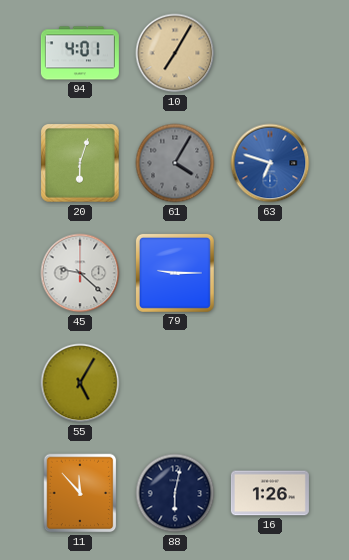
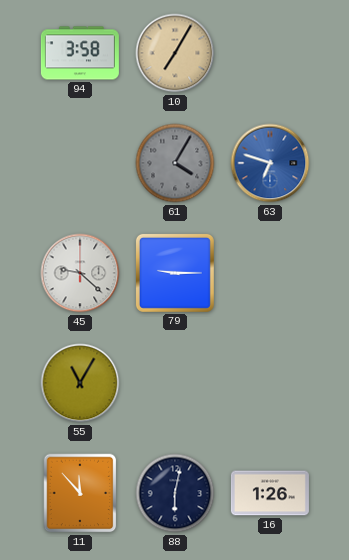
94: 4:01 -> 3:58
20: 6:03 -> none
55: 5:05 -> 11:05
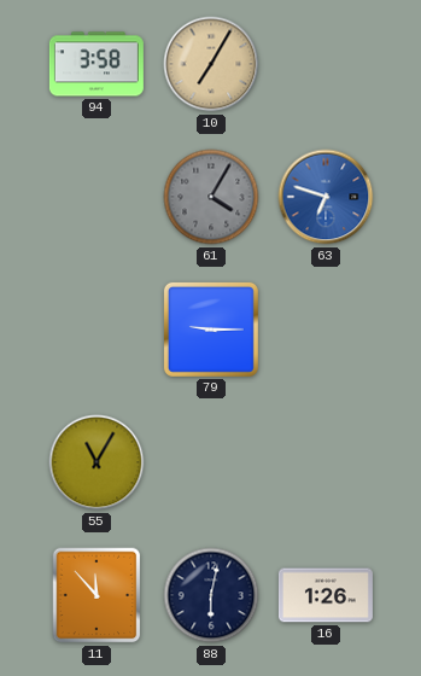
45: 9:22 -> none
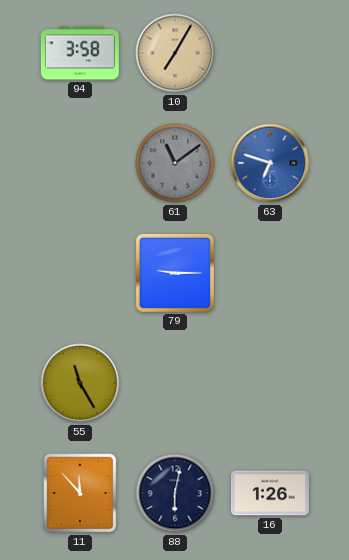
61: 4:05 -> 11:09
55: 11:05 -> 11:25
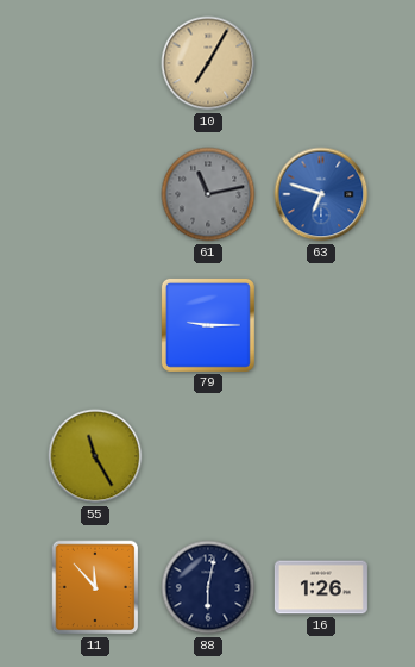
94: 3:58 -> none
61: 11:09 -> 11:13
